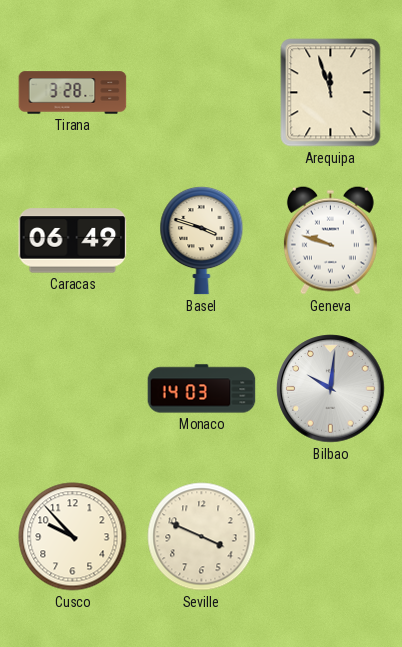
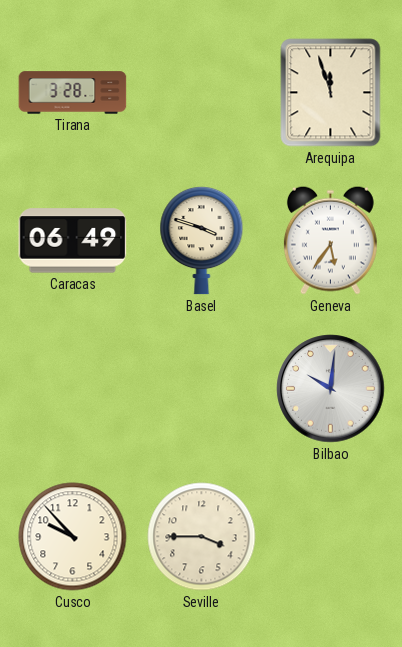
Geneva: 9:48 -> 5:36
Monaco: 14:03 -> none
Seville: 3:49 -> 3:45
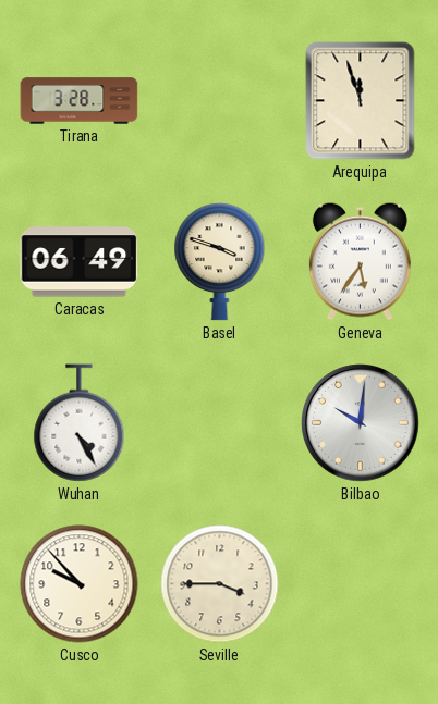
Wuhan: none -> 4:25
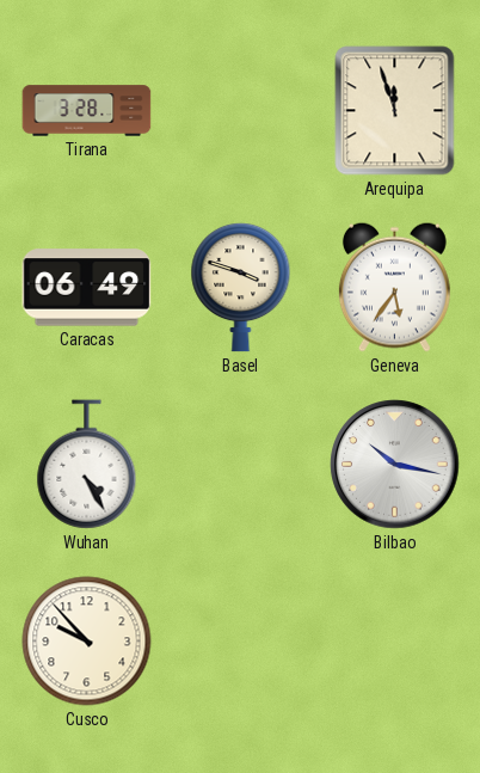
Bilbao: 10:01 -> 10:17
Seville: 3:45 -> none
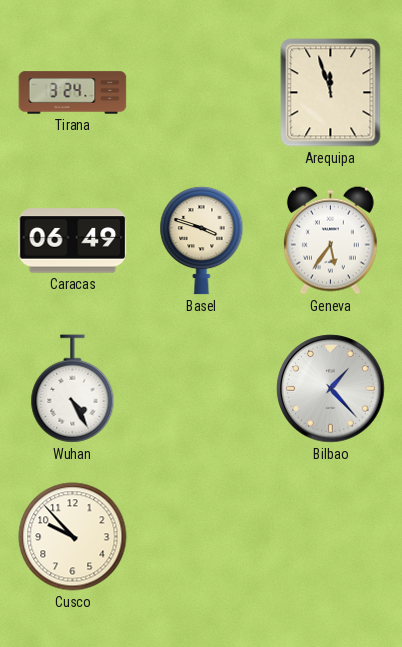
Tirana: 3:28 -> 3:24
Bilbao: 10:17 -> 1:23
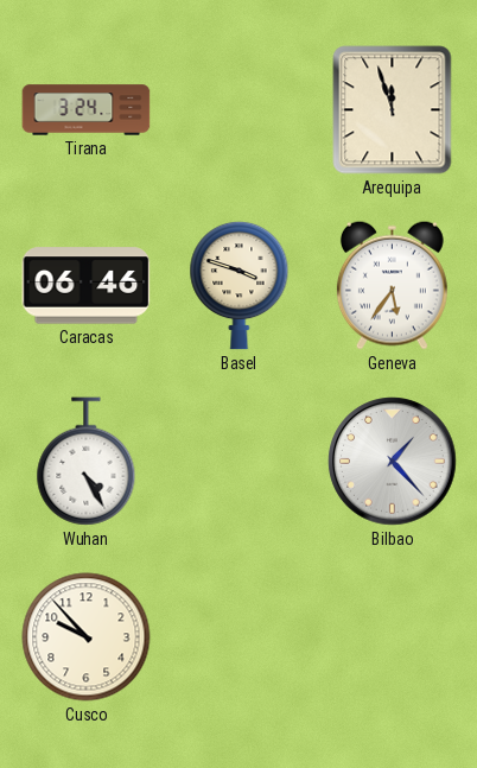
Caracas: 06:49 -> 06:46
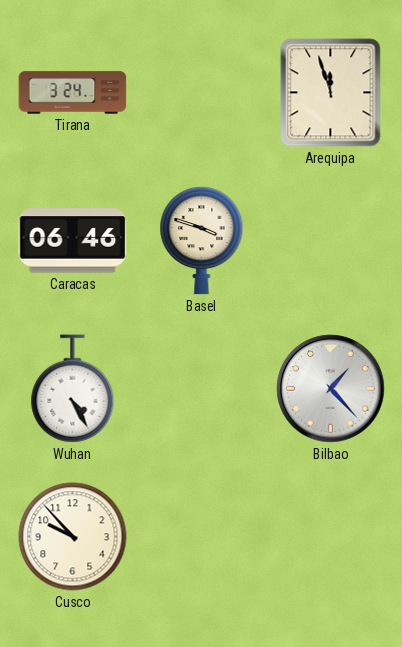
Geneva: 5:36 -> none
